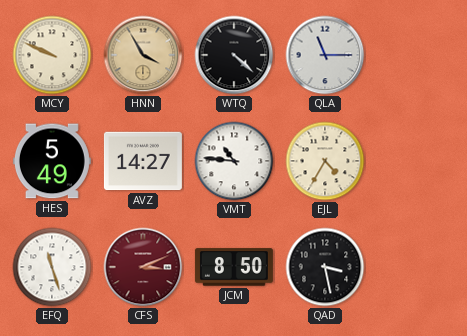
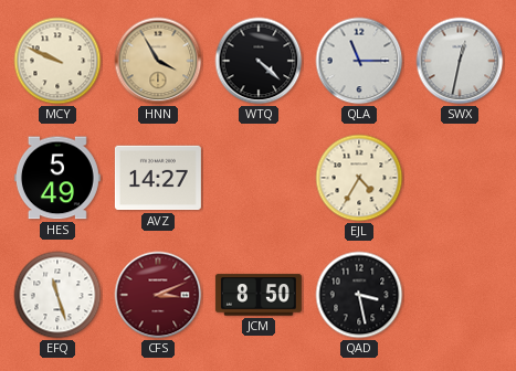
SWX: none -> 12:32
VMT: 10:46 -> none
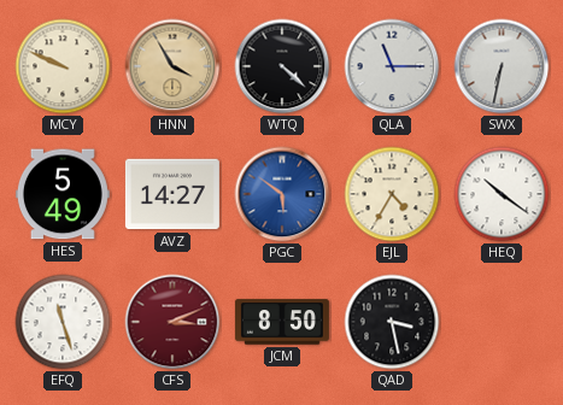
SWX: 12:32 -> 6:32
PGC: none -> 5:51
HEQ: none -> 10:21
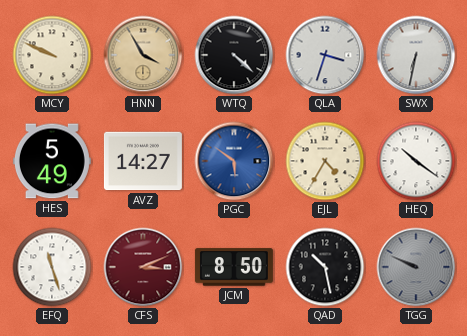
QLA: 11:15 -> 3:33
QAD: 3:28 -> 10:28
TGG: none -> 9:49
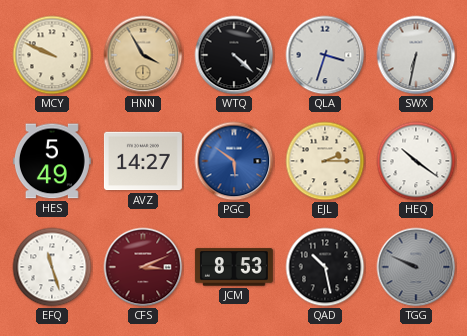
EJL: 4:35 -> 2:15
JCM: 8:50 -> 8:53
